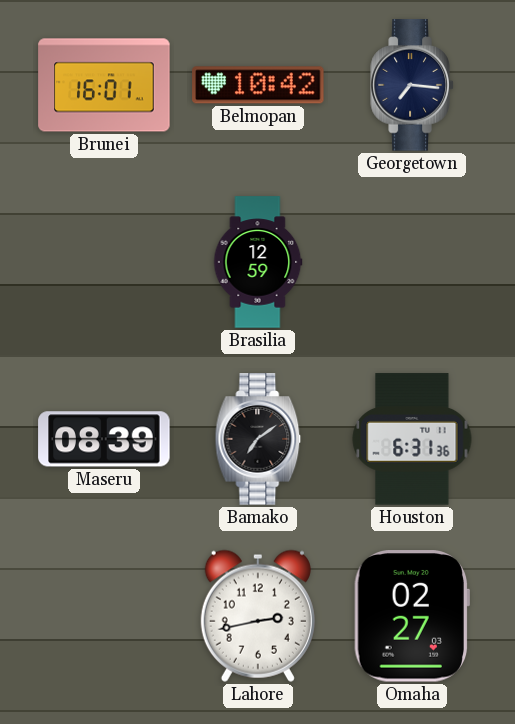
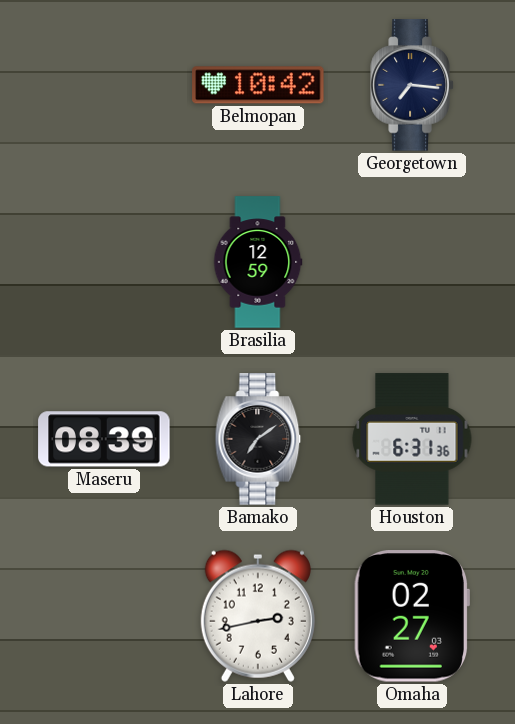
Brunei: 16:01 -> none
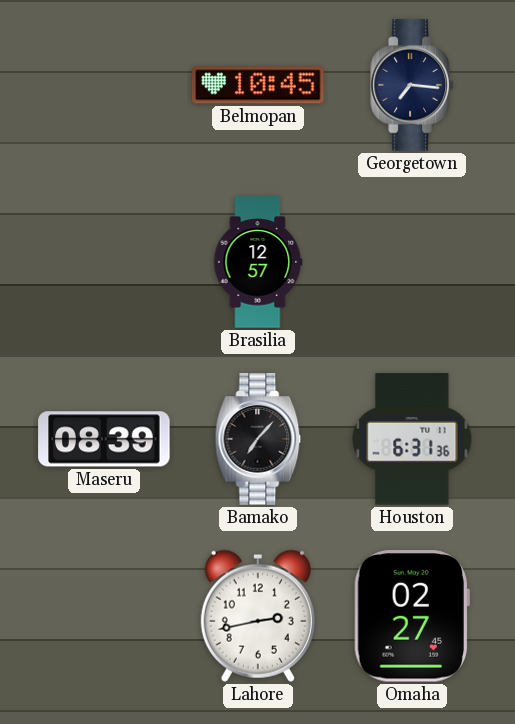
Belmopan: 10:42 -> 10:45
Brasilia: 12:59 -> 12:57
Bamako: 7:09 -> 7:07
Omaha: 02:27:03 -> 02:27:45
